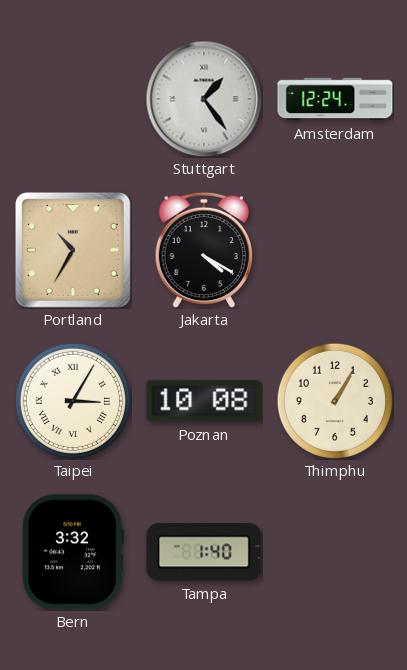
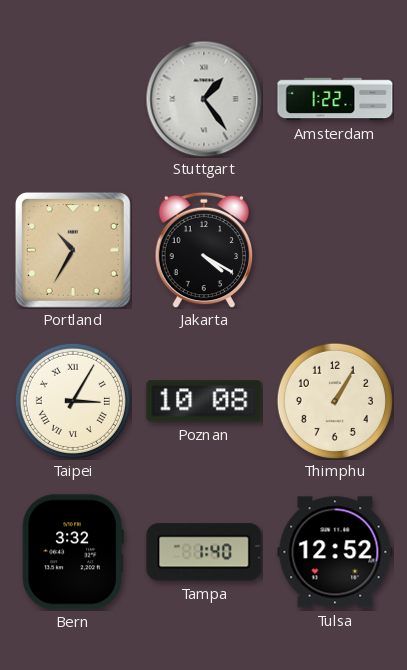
Amsterdam: 12:24 -> 1:22
Tulsa: none -> 12:52
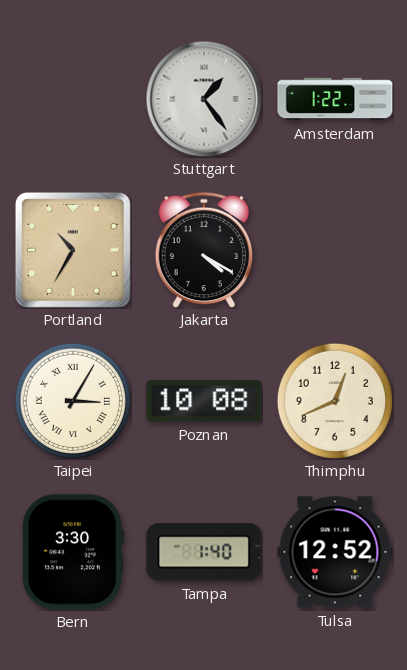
Thimphu: 1:05 -> 12:41
Bern: 3:32 -> 3:30
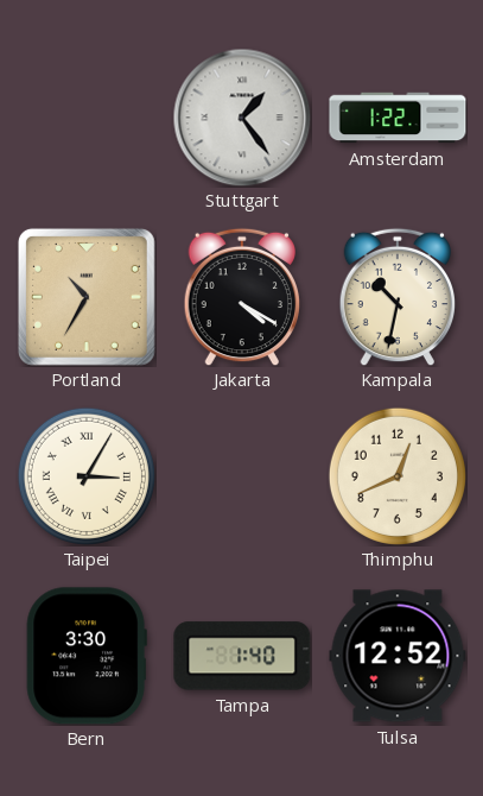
Kampala: none -> 10:32
Poznan: 10:08 -> none
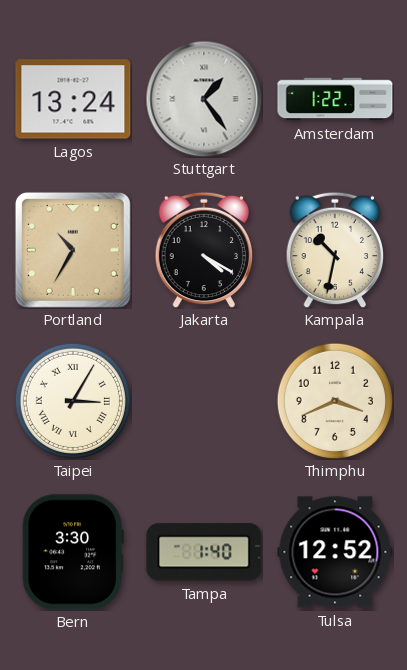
Lagos: none -> 13:24
Thimphu: 12:41 -> 3:41
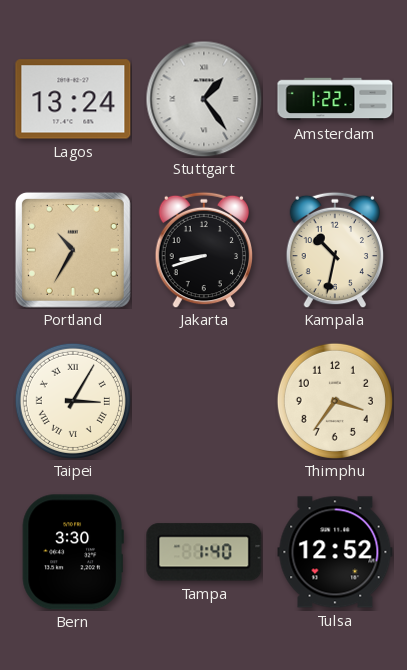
Jakarta: 4:20 -> 8:42
Thimphu: 3:41 -> 3:36
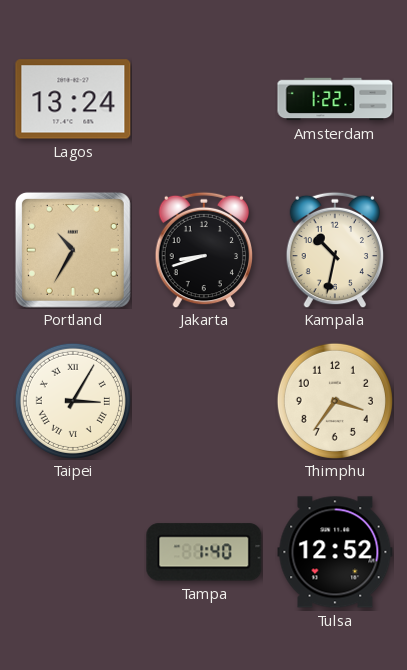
Stuttgart: 1:24 -> none
Bern: 3:30 -> none
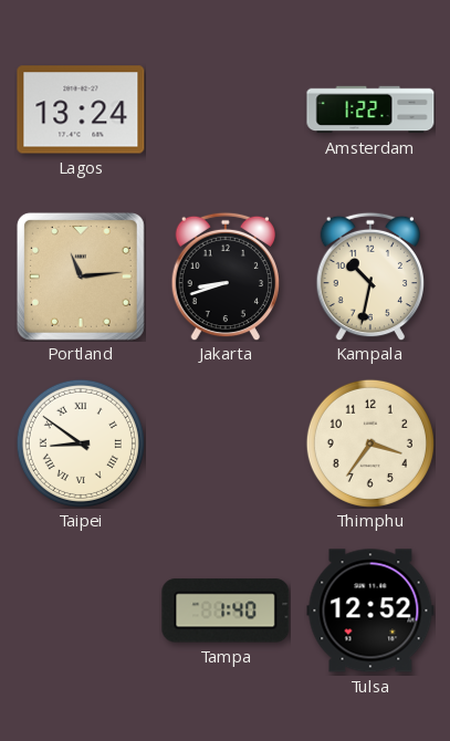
Portland: 10:35 -> 11:14
Taipei: 3:05 -> 8:51
